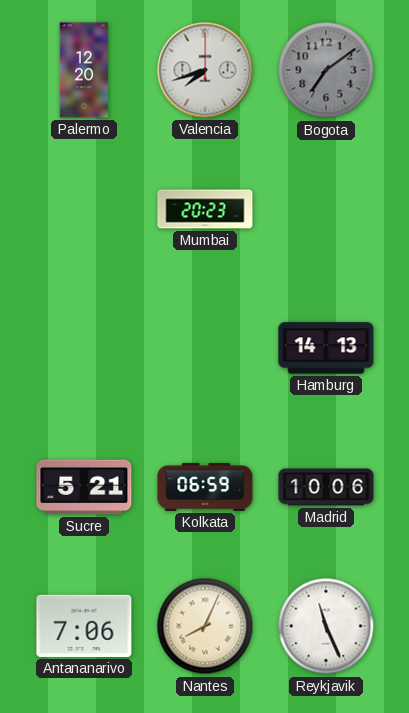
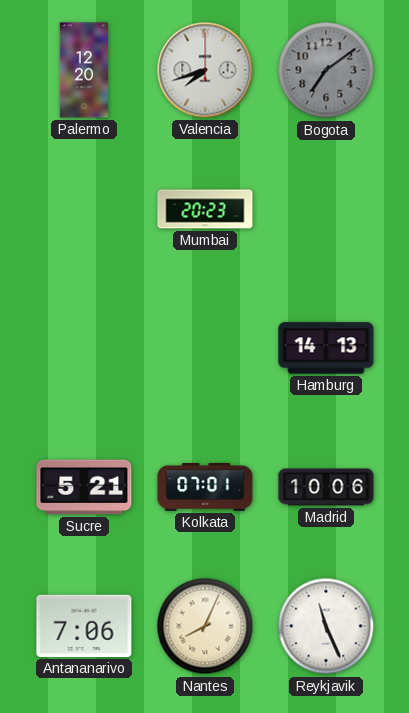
Kolkata: 06:59 -> 07:01
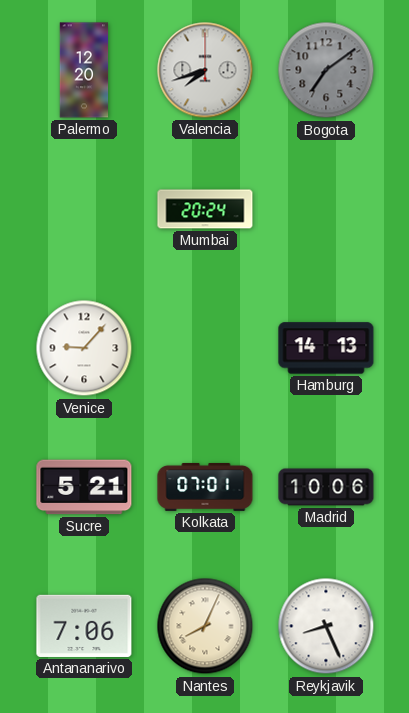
Mumbai: 20:23 -> 20:24
Venice: none -> 9:07
Reykjavik: 11:26 -> 8:26
